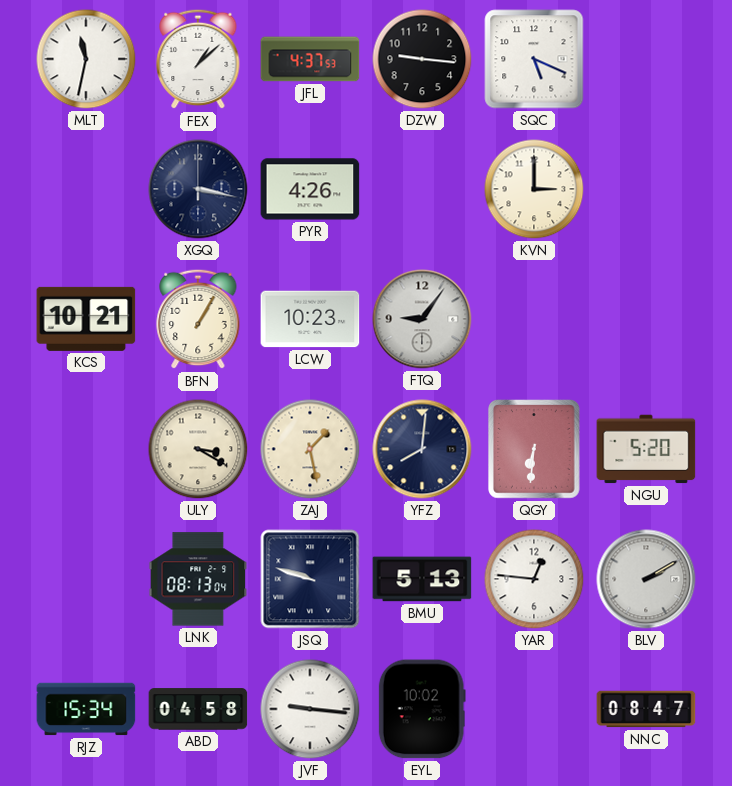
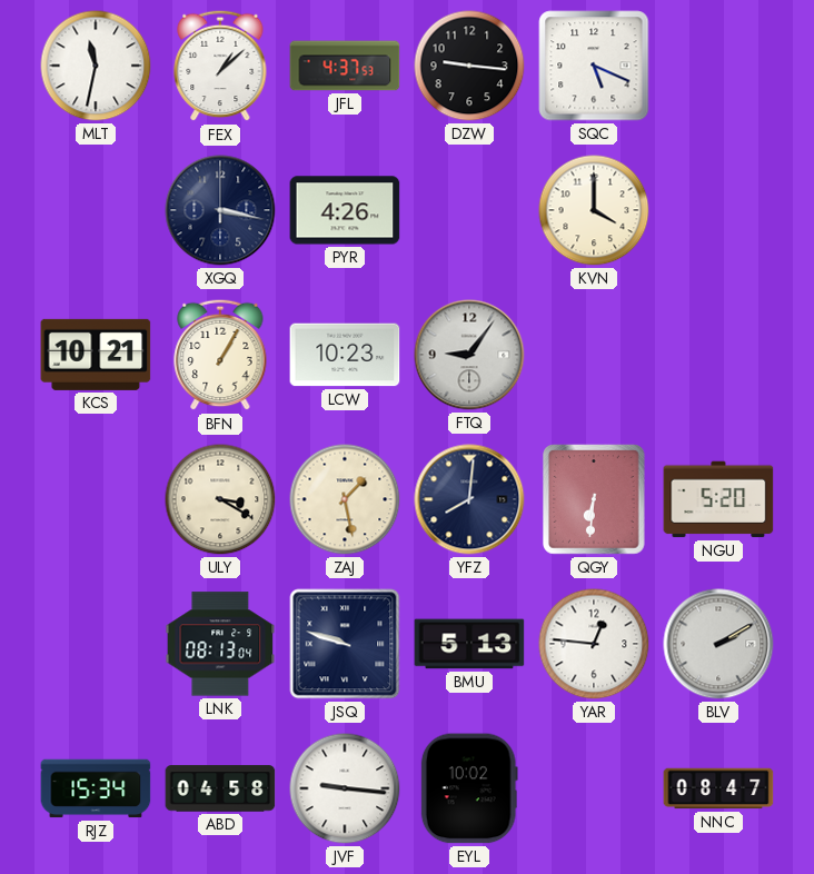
KVN: 3:00 -> 4:00
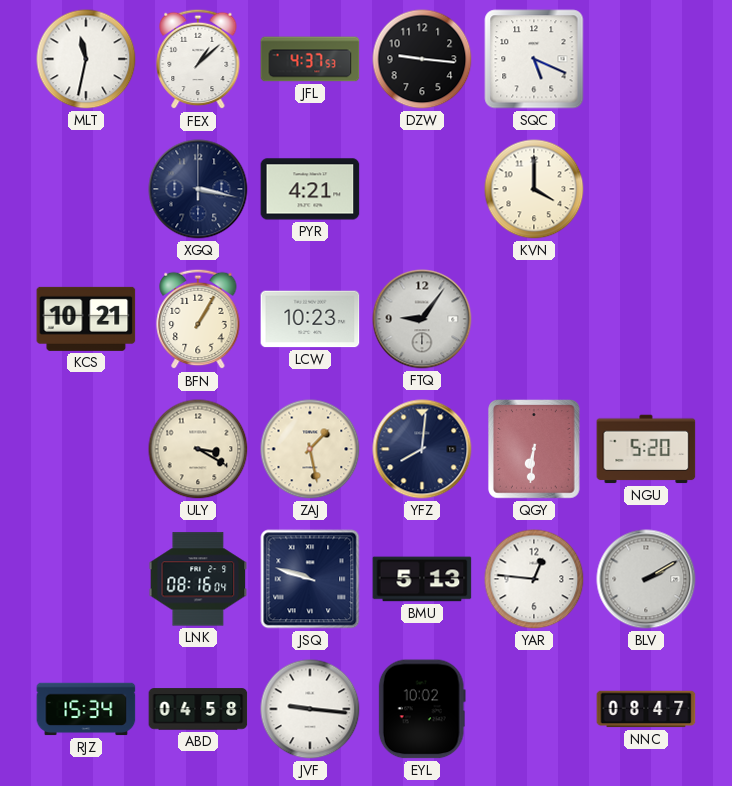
PYR: 4:26 -> 4:21
LNK: 08:13 -> 08:16
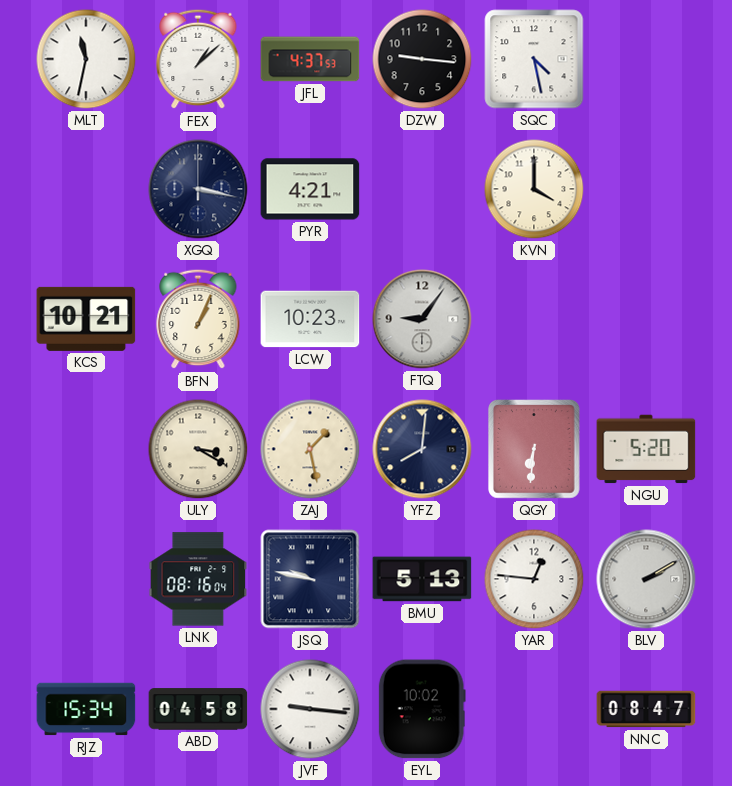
SQC: 5:19 -> 4:28
BFN: 1:05 -> 1:04
JSQ: 9:48 -> 9:47
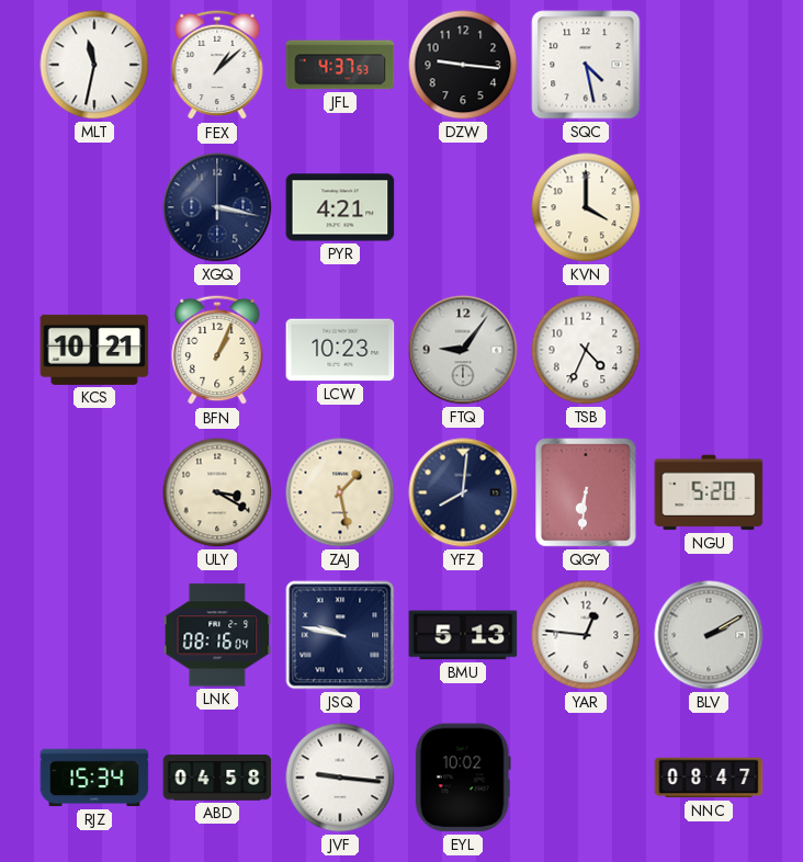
TSB: none -> 4:34
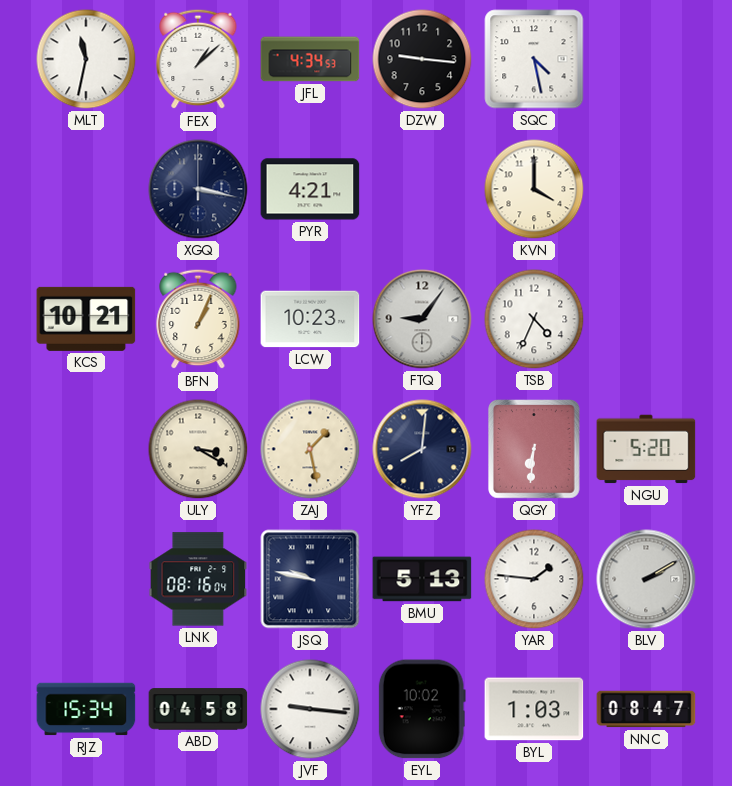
JFL: 4:37 -> 4:34
YAR: 12:46 -> 1:46
BYL: none -> 1:03
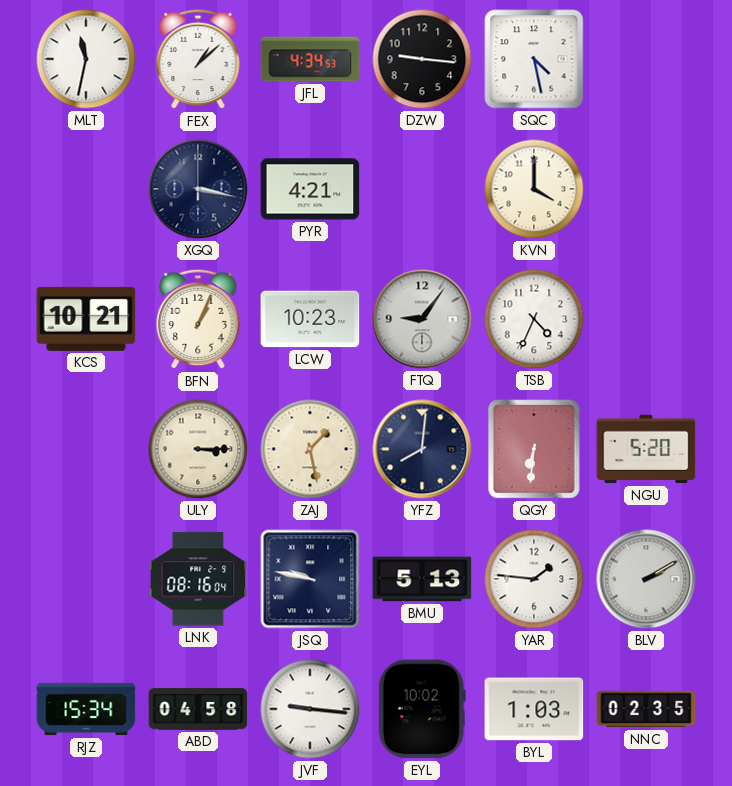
ULY: 3:20 -> 3:15
NNC: 08:47 -> 02:35
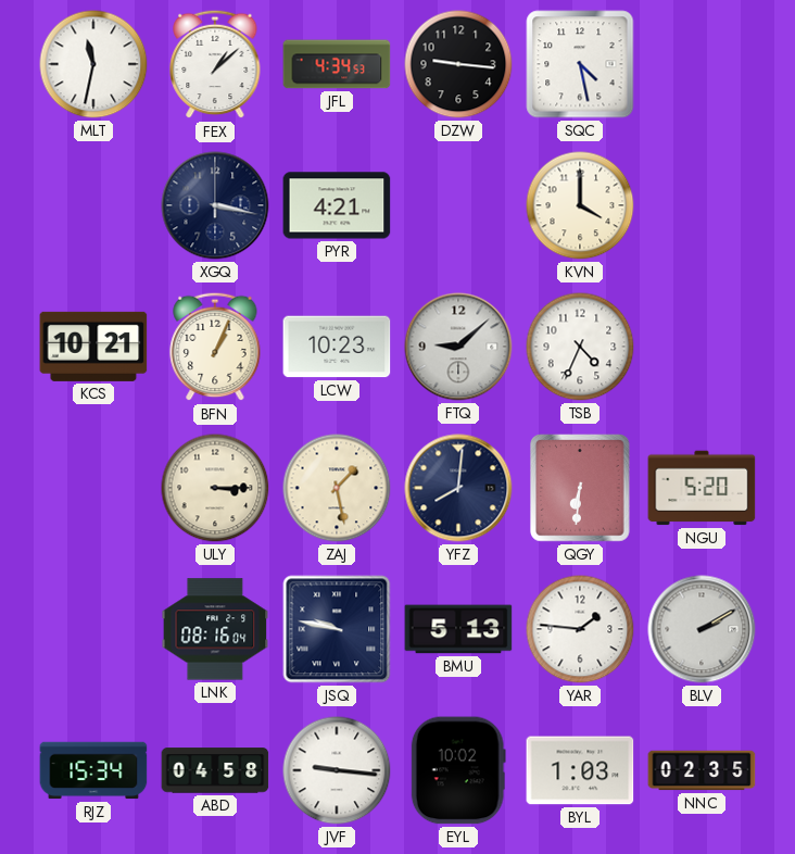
FTQ: 9:06 -> 9:08
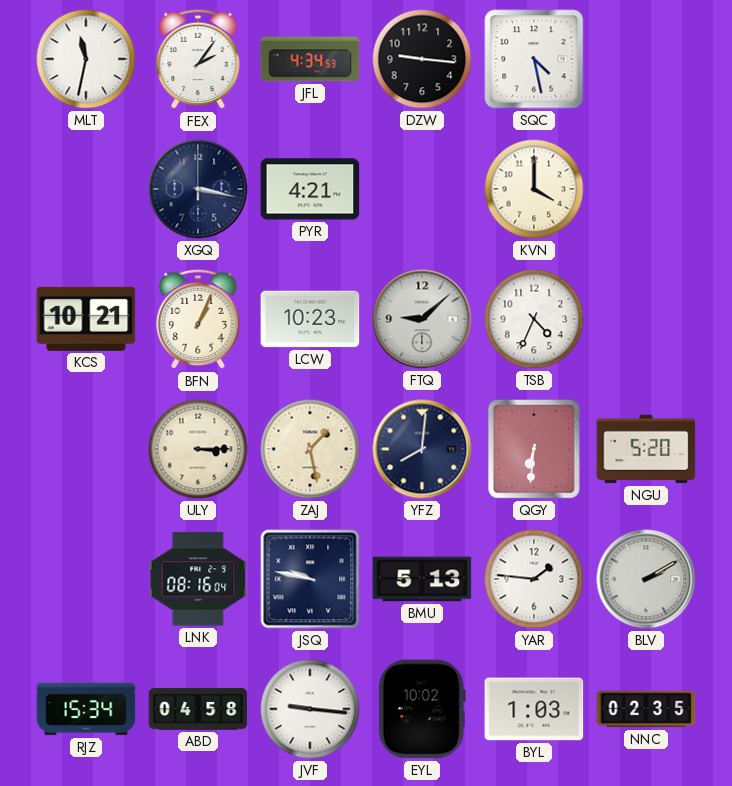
FEX: 1:08 -> 2:06
